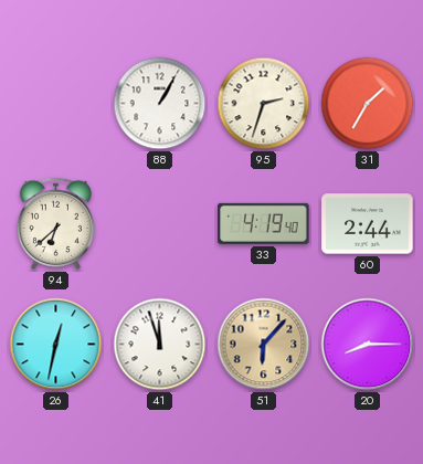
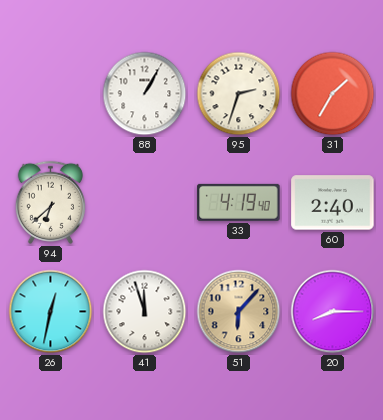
60: 2:44 -> 2:40
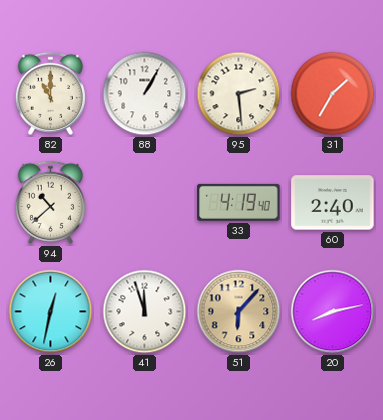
82: none -> 11:00
95: 2:33 -> 2:29
94: 6:38 -> 10:38
20: 8:15 -> 8:13
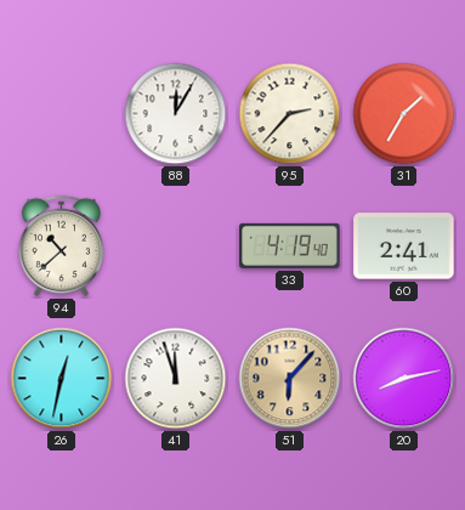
82: 11:00 -> none
88: 1:05 -> 12:05
95: 2:29 -> 2:37
60: 2:40 -> 2:41
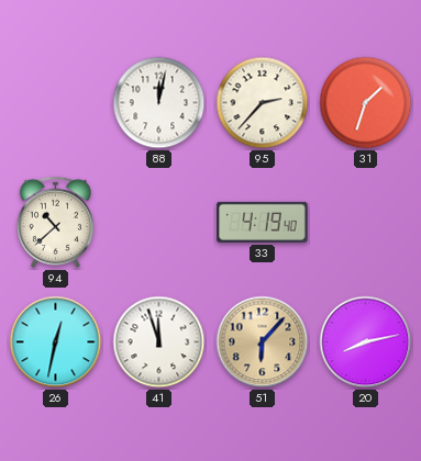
88: 12:05 -> 12:02
31: 1:35 -> 1:33
60: 2:41 -> none
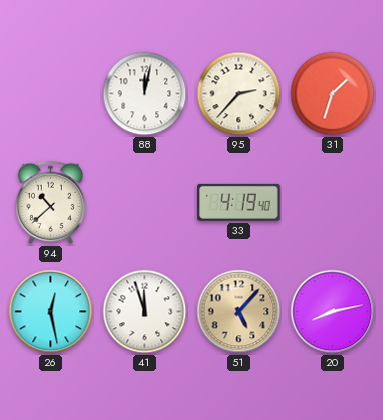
26: 12:32 -> 12:28
51: 6:07 -> 5:07
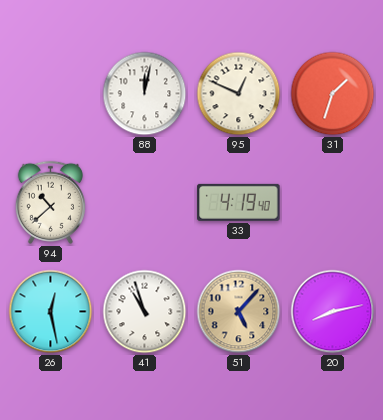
95: 2:37 -> 12:49
41: 11:57 -> 10:57
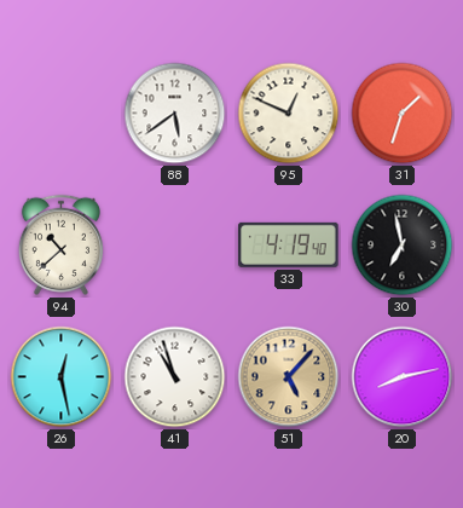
88: 12:02 -> 5:39
30: none -> 6:58
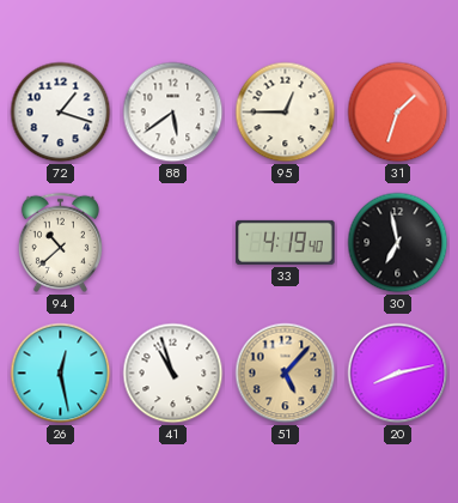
72: none -> 1:18
95: 12:49 -> 12:45
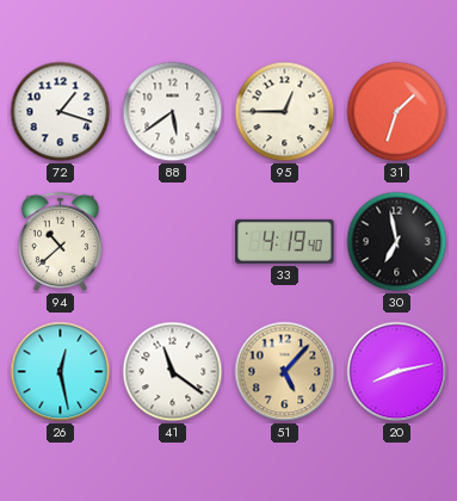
41: 10:57 -> 11:21
